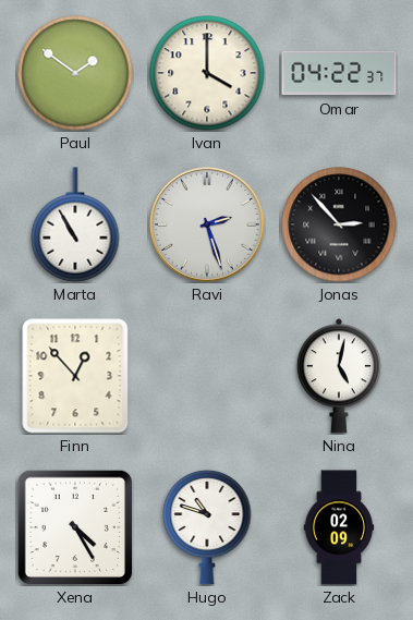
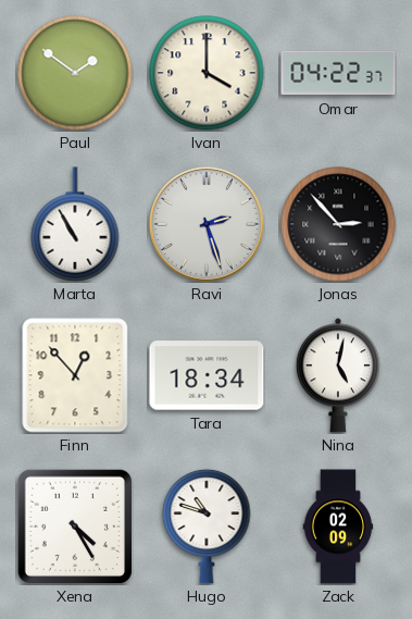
Tara: none -> 18:34
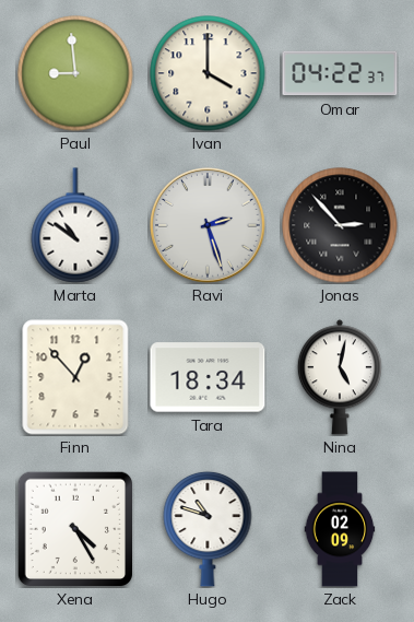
Paul: 1:51 -> 8:59
Marta: 10:55 -> 10:51
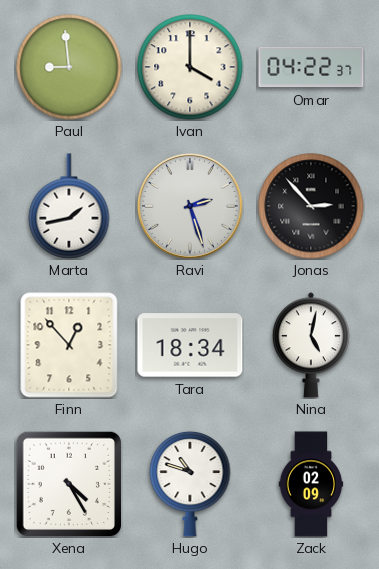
Marta: 10:51 -> 1:43
